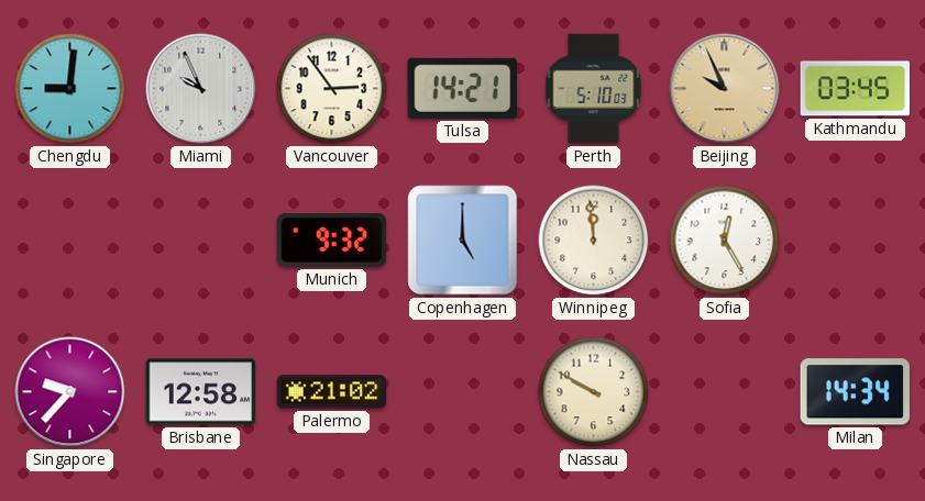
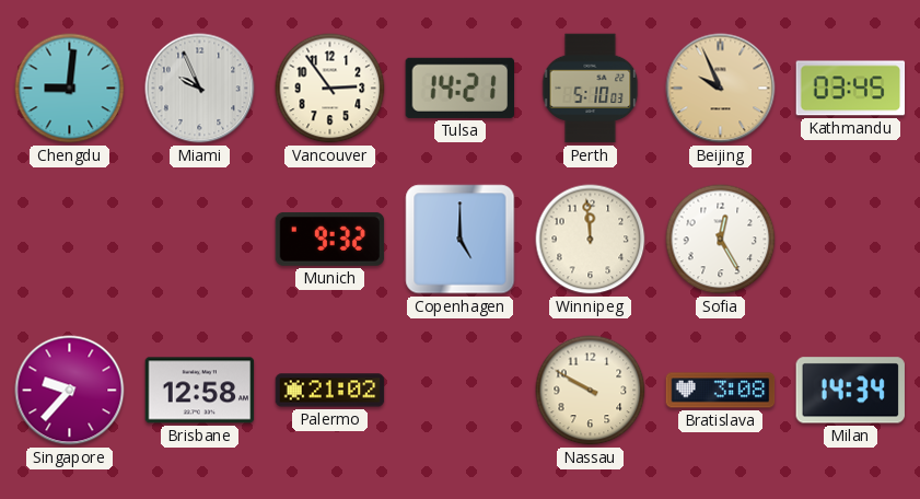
Bratislava: none -> 3:08
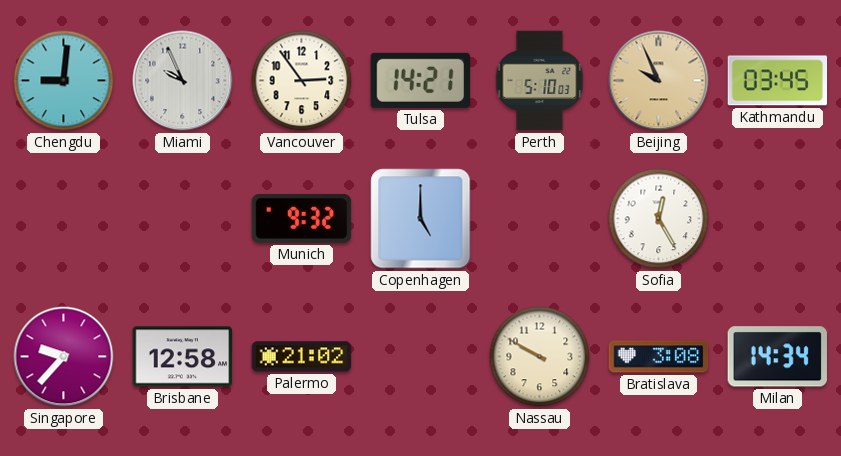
Winnipeg: 11:59 -> none
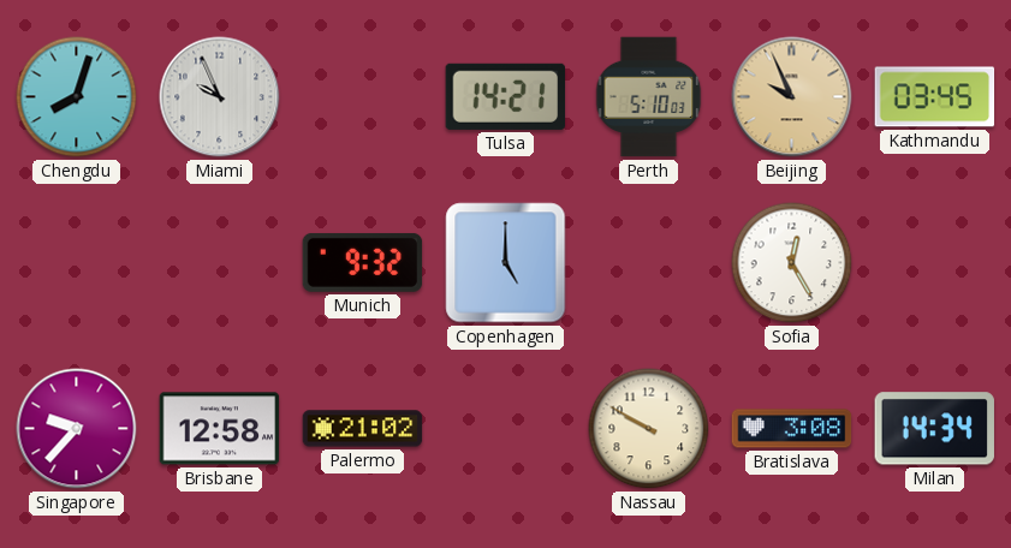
Chengdu: 9:01 -> 8:03
Vancouver: 2:54 -> none
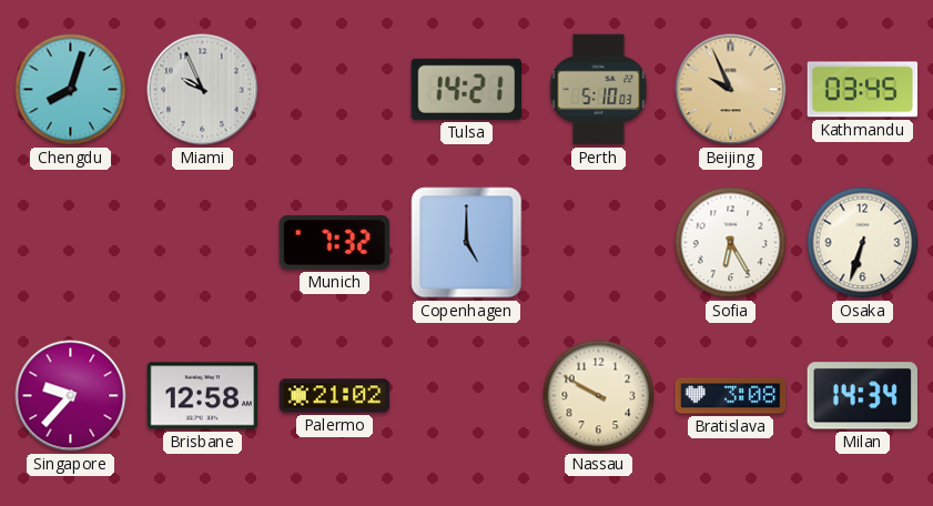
Munich: 9:32 -> 7:32
Sofia: 12:25 -> 6:25
Osaka: none -> 6:33
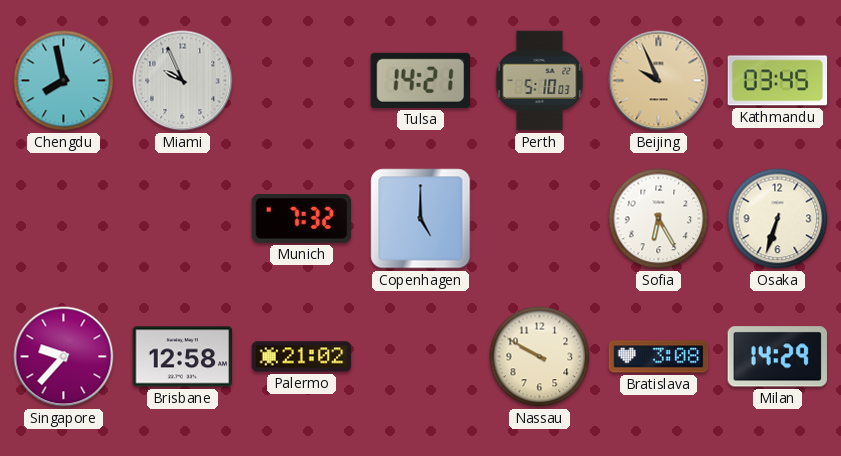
Chengdu: 8:03 -> 7:58
Milan: 14:34 -> 14:29
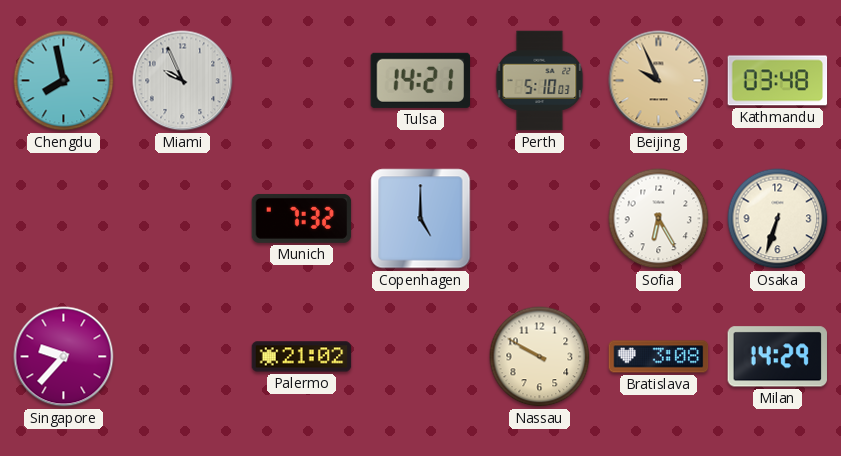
Kathmandu: 03:45 -> 03:48
Brisbane: 12:58 -> none
